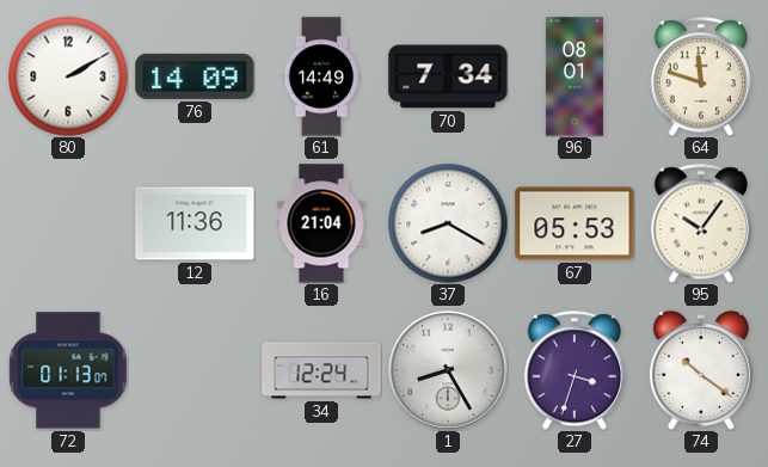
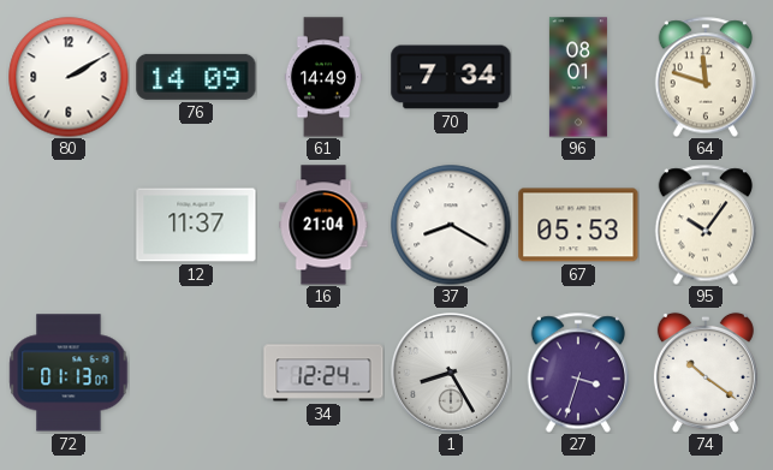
12: 11:36 -> 11:37
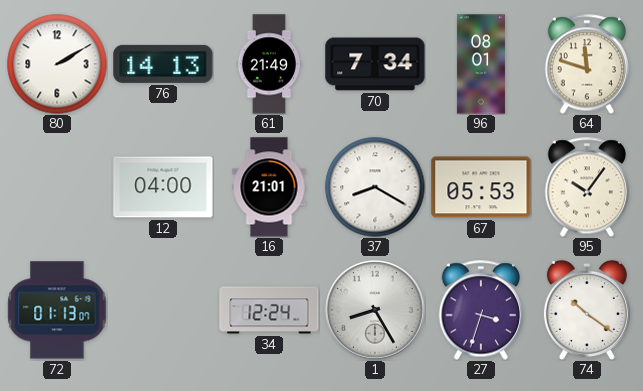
76: 14:09 -> 14:13
61: 14:49 -> 21:49
12: 11:37 -> 04:00
16: 21:04 -> 21:01
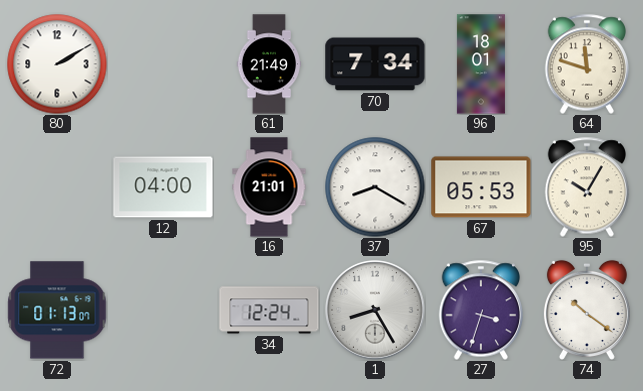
76: 14:13 -> none
96: 08:01 -> 18:01
95: 10:06 -> 10:05
